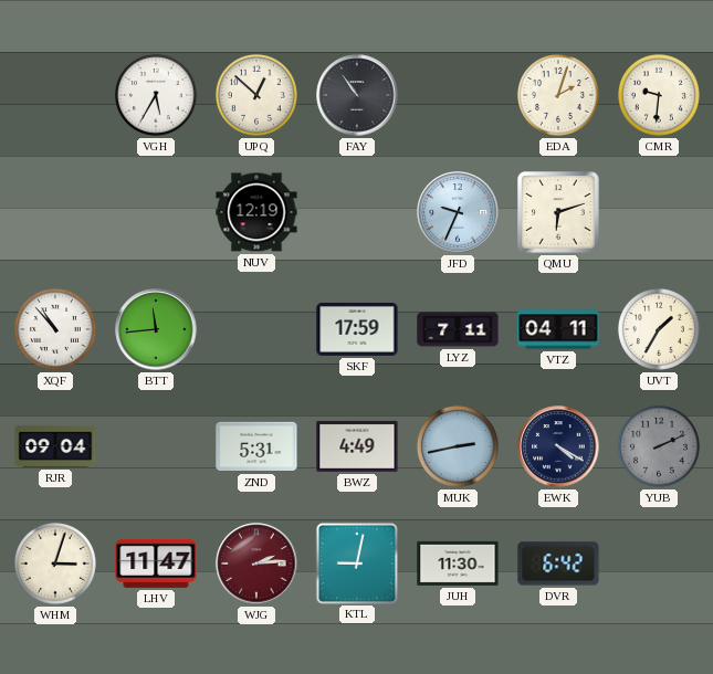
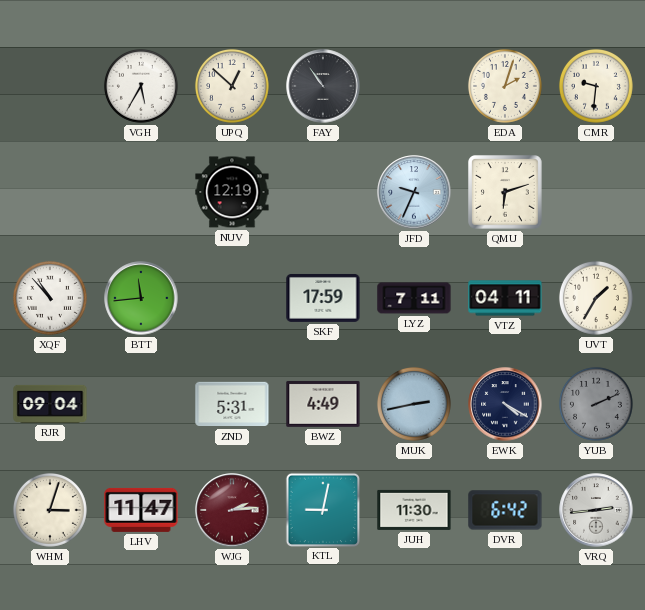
VRQ: none -> 2:44
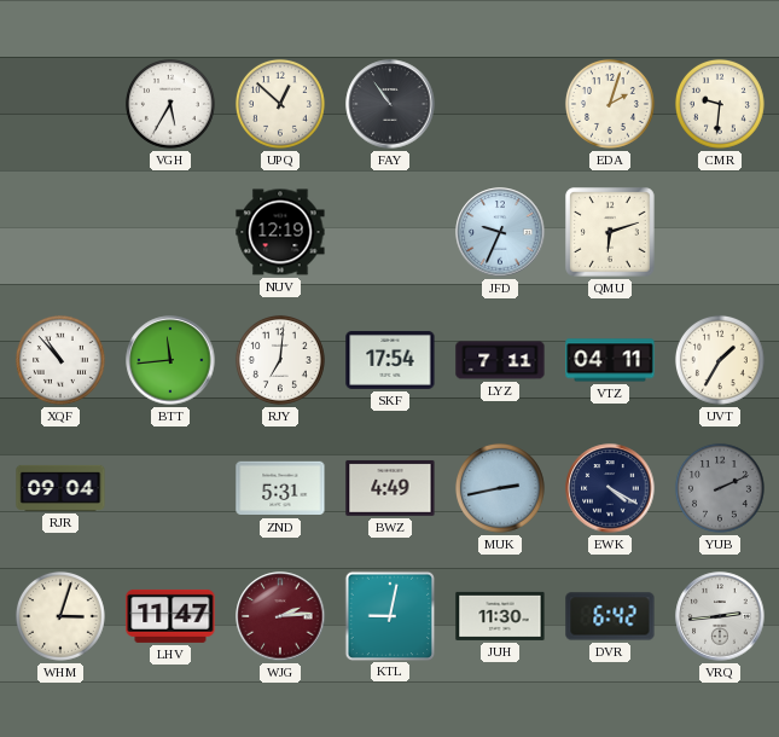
RJY: none -> 7:01
SKF: 17:59 -> 17:54
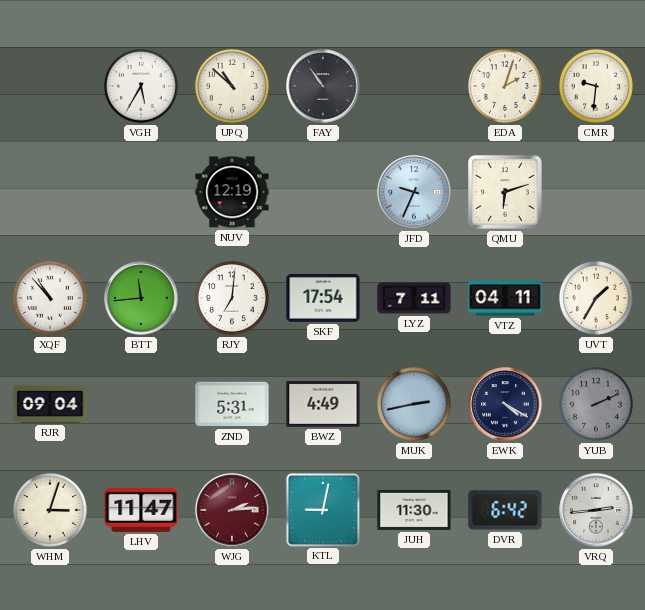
UPQ: 12:52 -> 10:52
